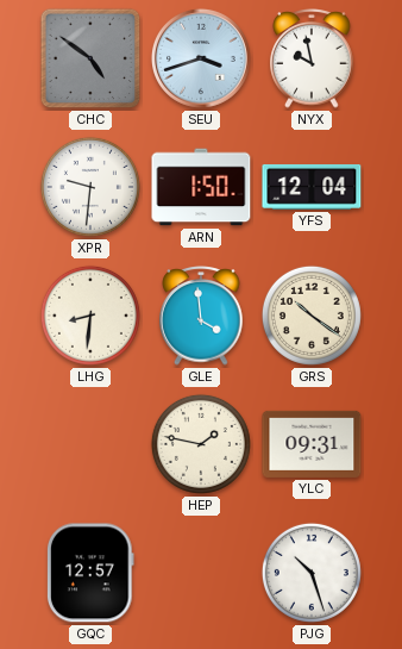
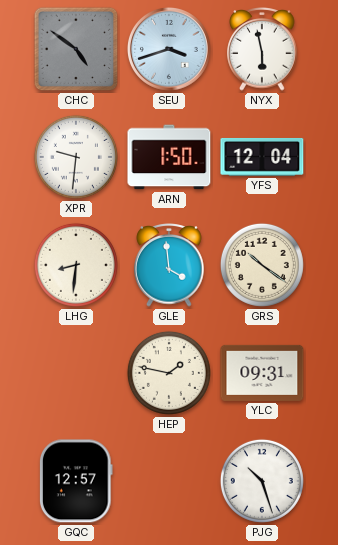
NYX: 9:58 -> 5:58
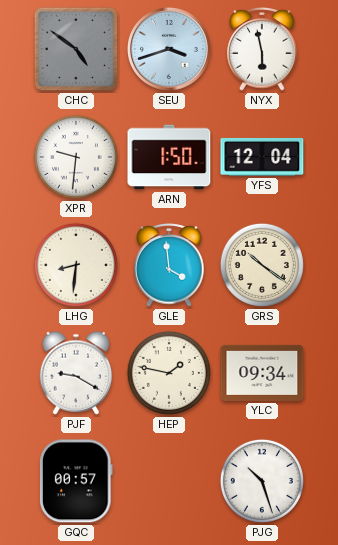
PJF: none -> 9:20
YLC: 09:31 -> 09:34
GQC: 12:57 -> 00:57
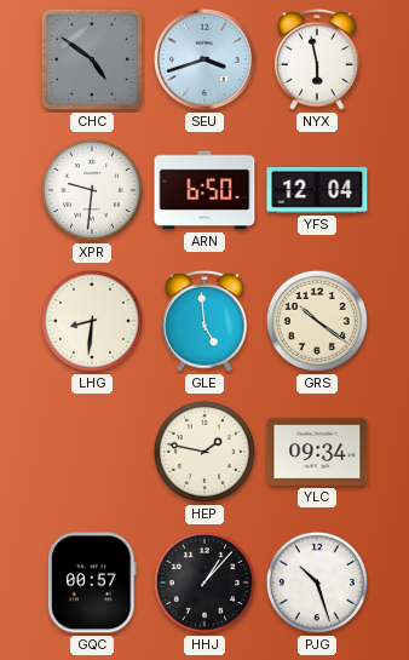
ARN: 1:50 -> 6:50
GLE: 3:59 -> 4:59
PJF: 9:20 -> none
HHJ: none -> 1:07
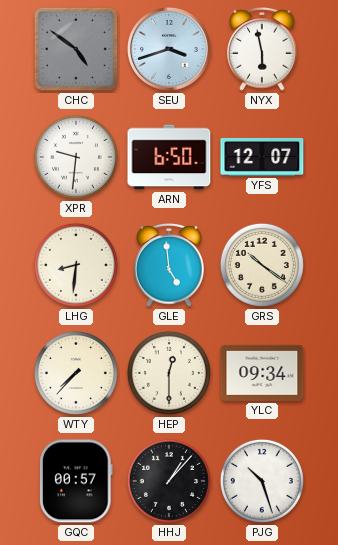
YFS: 12:04 -> 12:07
WTY: none -> 7:37
HEP: 1:47 -> 12:30
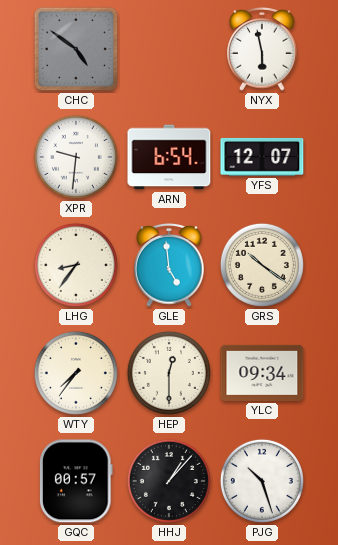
SEU: 3:42 -> none
ARN: 6:50 -> 6:54
LHG: 8:31 -> 8:36
WTY: 7:37 -> 7:36
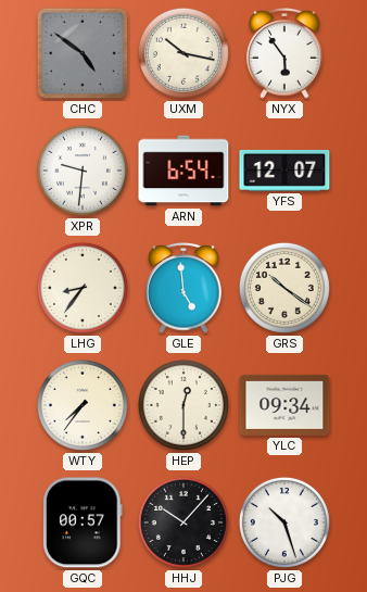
UXM: none -> 10:17
NYX: 5:58 -> 5:54
HHJ: 1:07 -> 10:07
